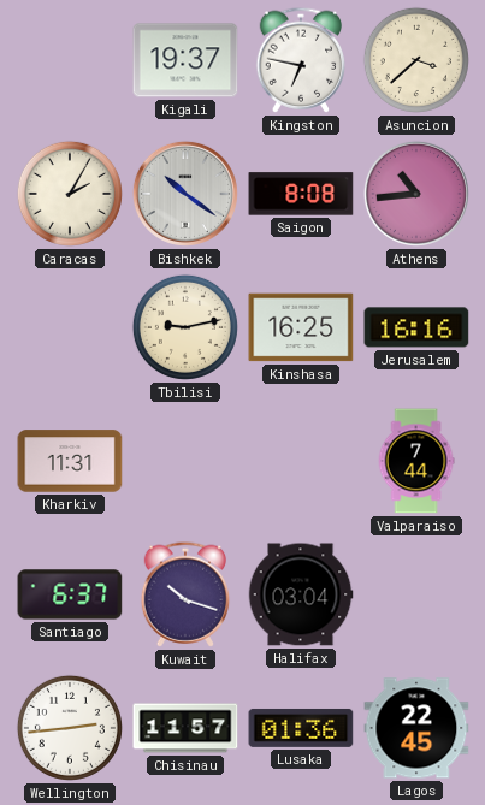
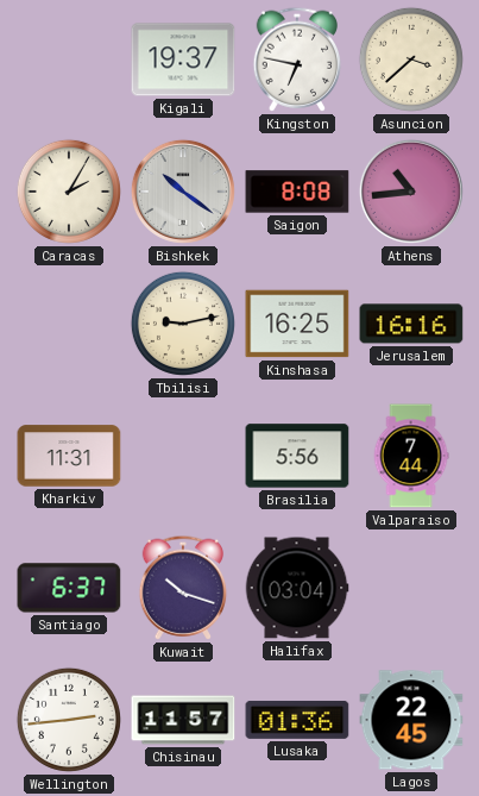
Brasilia: none -> 5:56
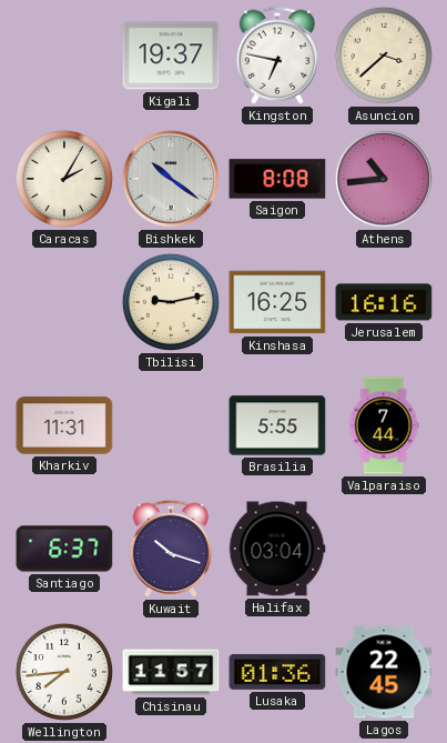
Brasilia: 5:56 -> 5:55
Wellington: 2:44 -> 7:44
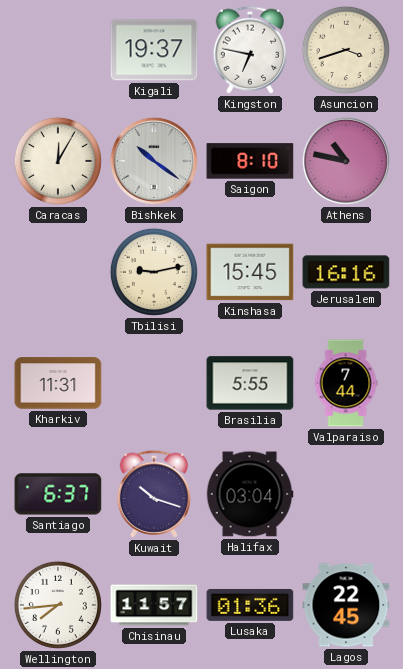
Asuncion: 3:38 -> 3:42
Caracas: 2:05 -> 12:05
Saigon: 8:08 -> 8:10
Athens: 10:44 -> 10:47
Kinshasa: 16:25 -> 15:45
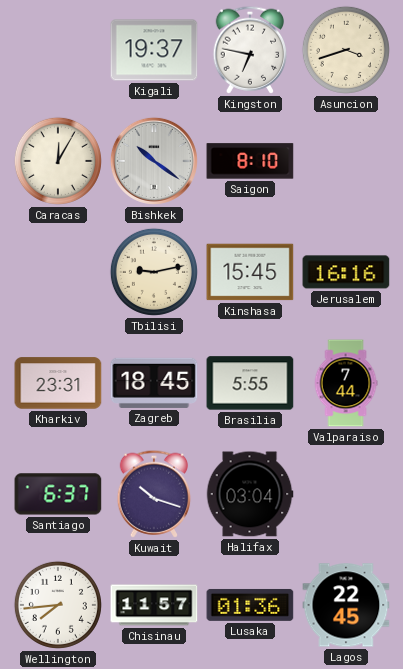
Athens: 10:47 -> none
Kharkiv: 11:31 -> 23:31
Zagreb: none -> 18:45
